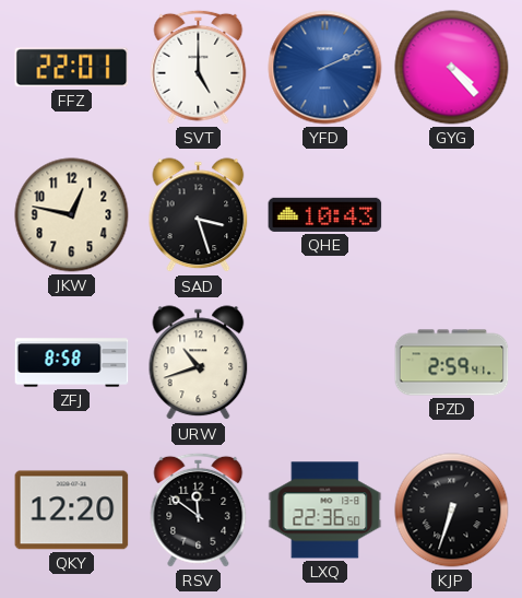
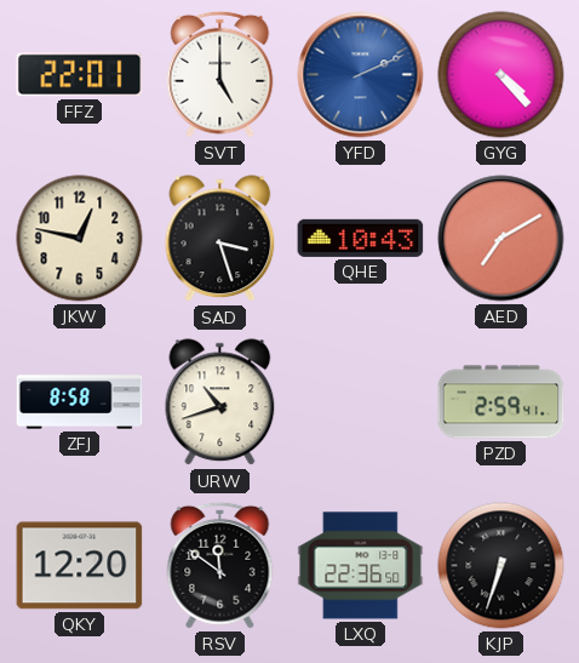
AED: none -> 7:10
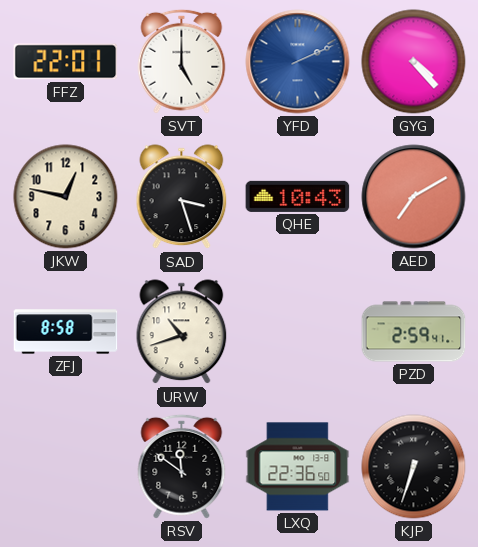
QKY: 12:20 -> none
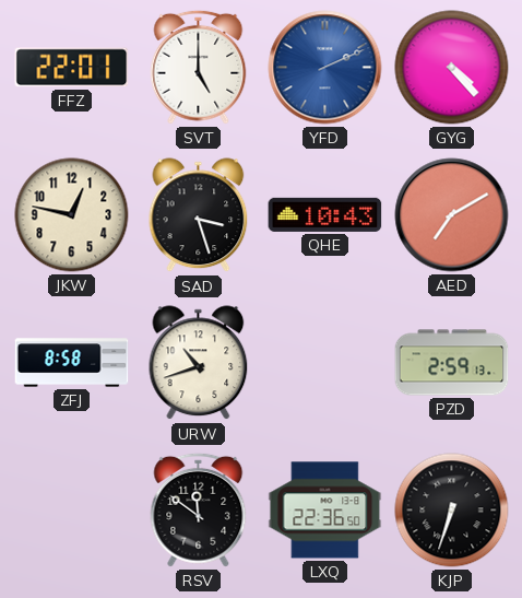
PZD: 2:59:41 -> 2:59:13
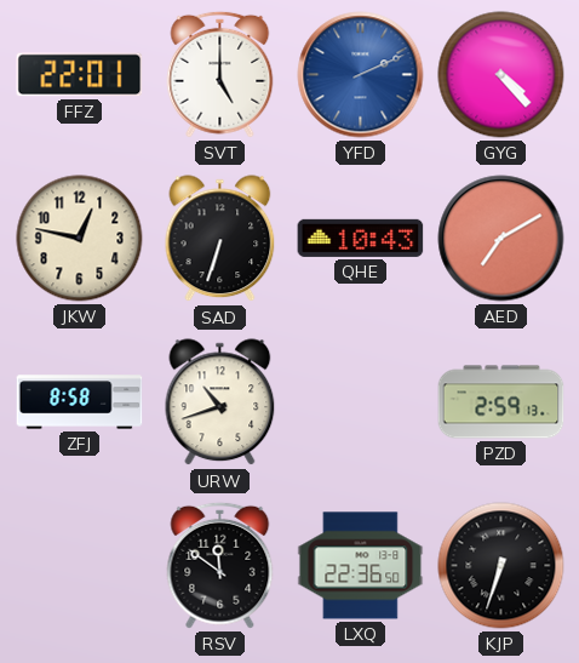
SAD: 3:27 -> 6:33
